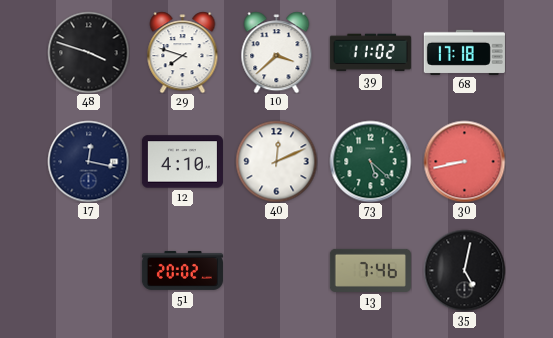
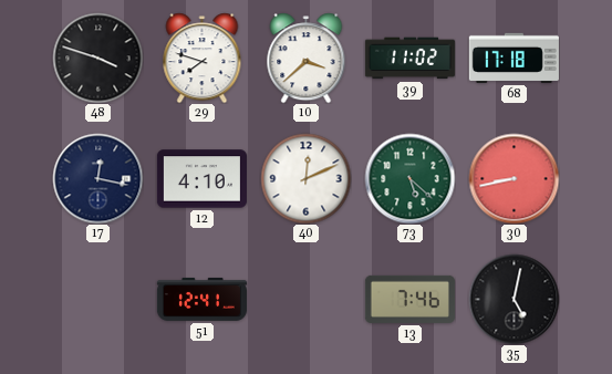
51: 20:02 -> 12:41
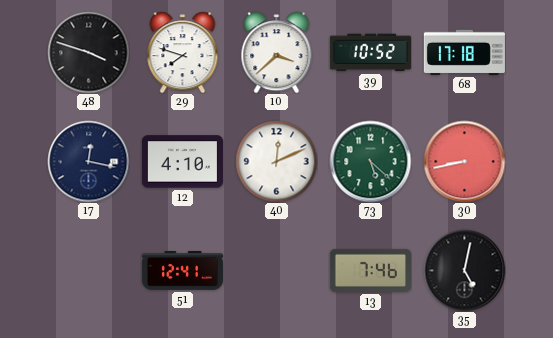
39: 11:02 -> 10:52
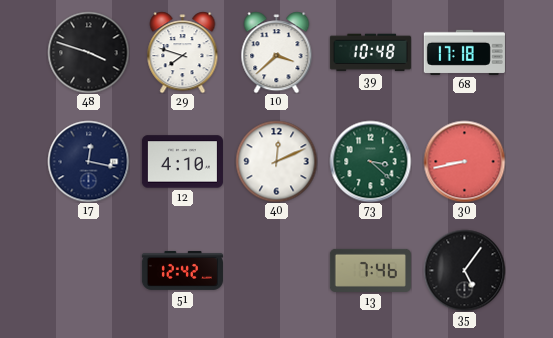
39: 10:52 -> 10:48
73: 5:22 -> 3:22
51: 12:41 -> 12:42
35: 5:02 -> 5:06
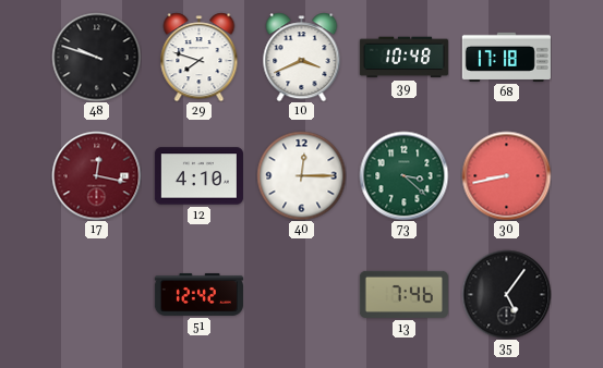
48: 3:48 -> 9:48
10: 3:38 -> 3:41
17 dial: navy -> burgundy
40: 12:11 -> 12:15
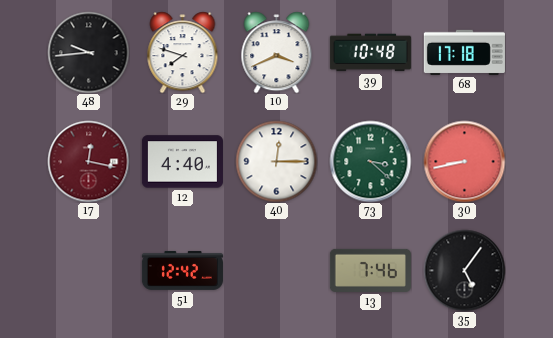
48: 9:48 -> 9:44
12: 4:10 -> 4:40
